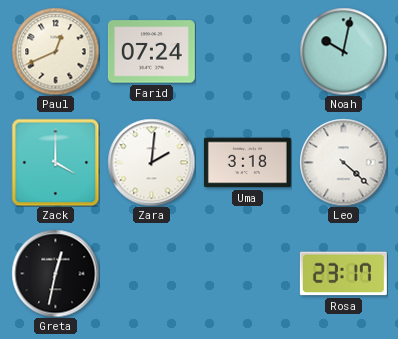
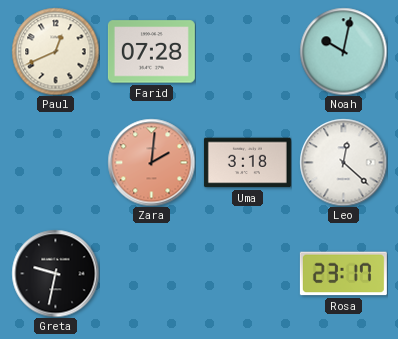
Farid: 07:24 -> 07:28
Zack: 4:00 -> none
Zara dial: white -> salmon
Leo: 4:22 -> 12:22
Greta: 12:32 -> 9:32
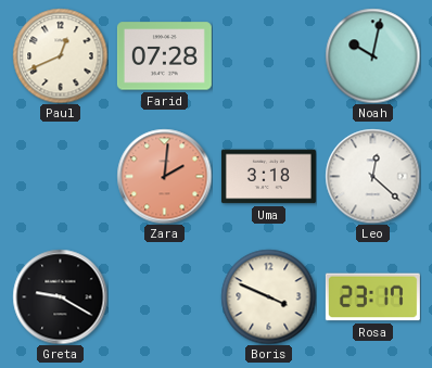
Greta: 9:32 -> 9:20
Boris: none -> 3:49
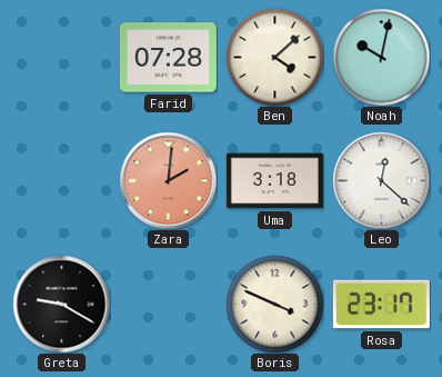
Paul: 12:41 -> none
Ben: none -> 4:08
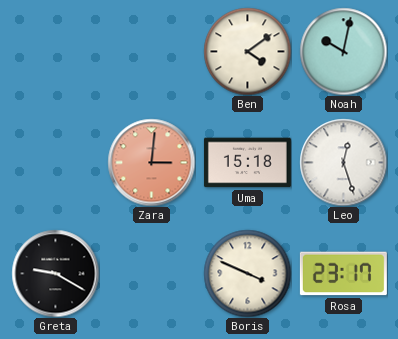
Farid: 07:28 -> none
Ben: 4:08 -> 4:09
Zara: 2:01 -> 3:01
Uma: 3:18 -> 15:18
Leo: 12:22 -> 12:27
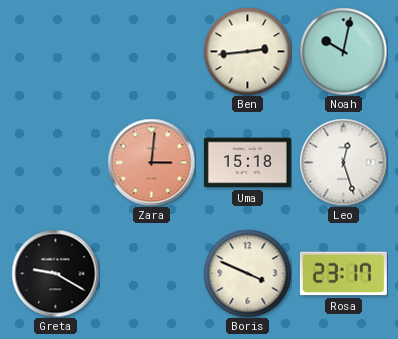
Ben: 4:09 -> 2:44
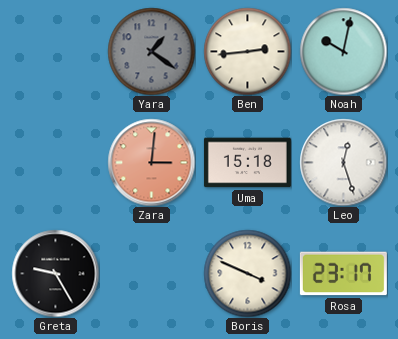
Yara: none -> 1:21
Greta: 9:20 -> 9:25
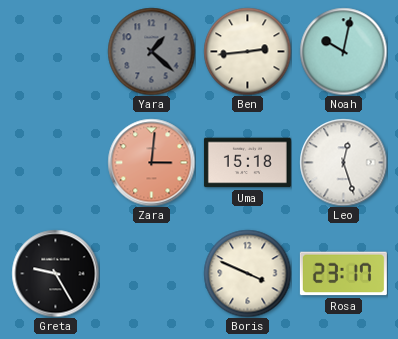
Yara: 1:21 -> 1:22
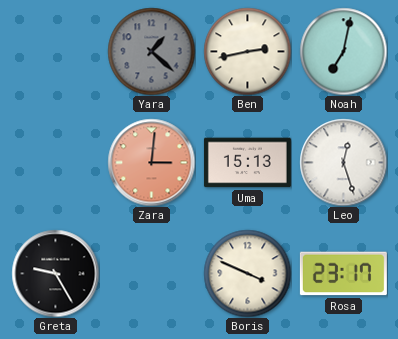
Ben: 2:44 -> 2:43
Noah: 10:02 -> 7:02
Uma: 15:18 -> 15:13
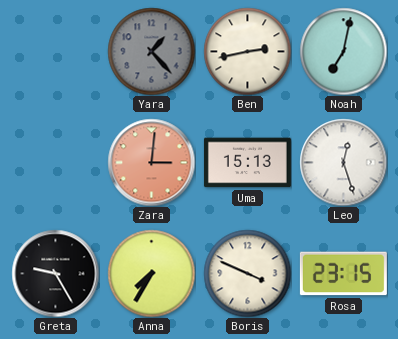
Yara: 1:22 -> 1:23
Anna: none -> 7:35
Rosa: 23:17 -> 23:15
